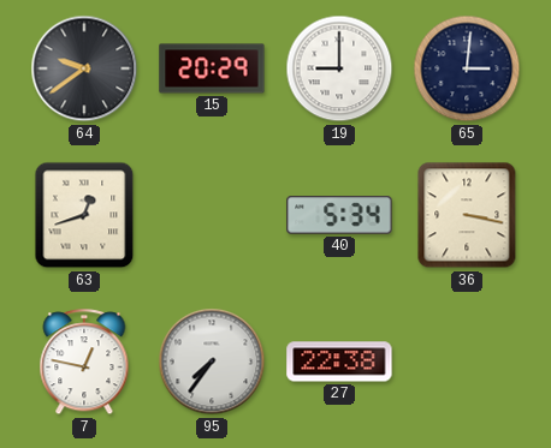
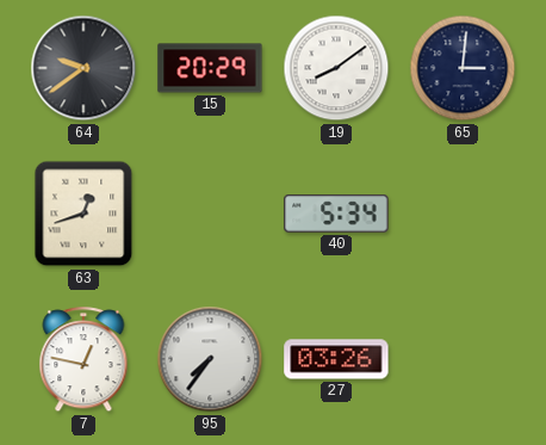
19: 9:00 -> 8:09
36: 3:17 -> none
27: 22:38 -> 03:26
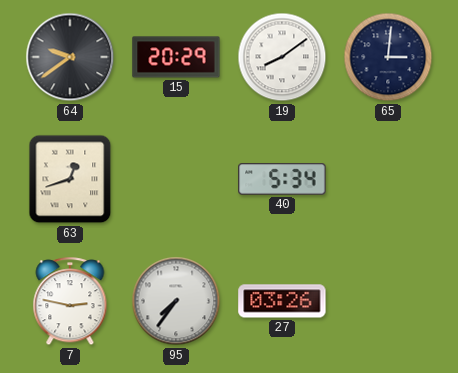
7: 12:47 -> 2:47
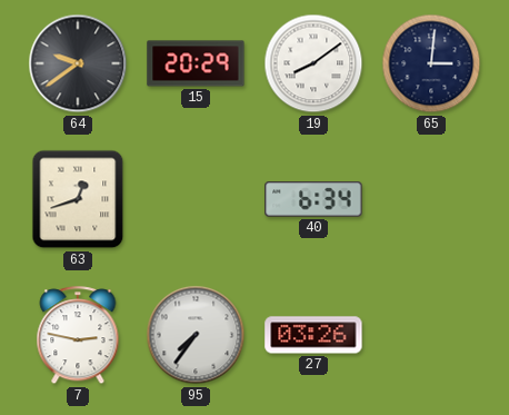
40: 5:34 -> 6:34
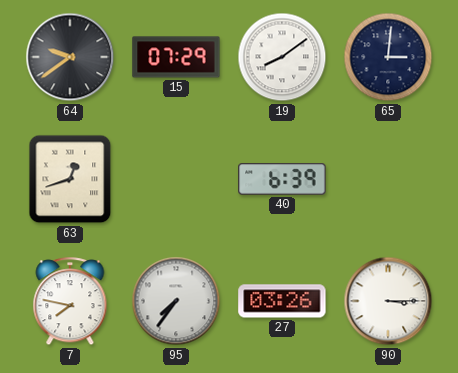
15: 20:29 -> 07:29
40: 6:34 -> 6:39
7: 2:47 -> 7:47
90: none -> 3:15
